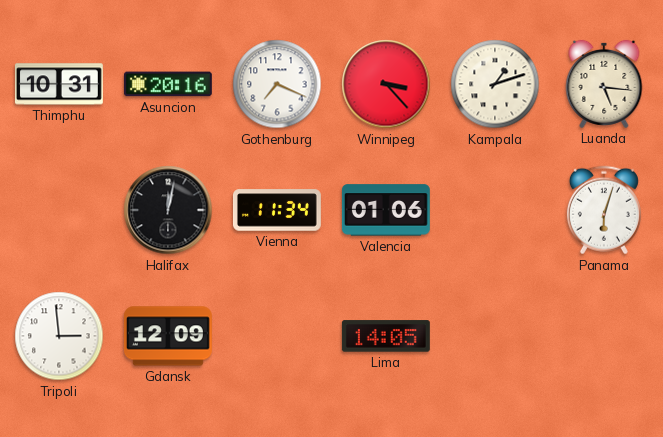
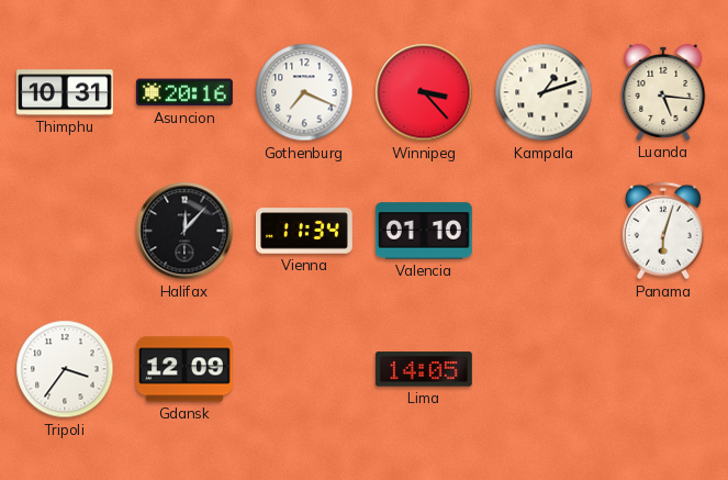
Halifax: 12:02 -> 12:07
Valencia: 01:06 -> 01:10
Tripoli: 2:59 -> 3:36
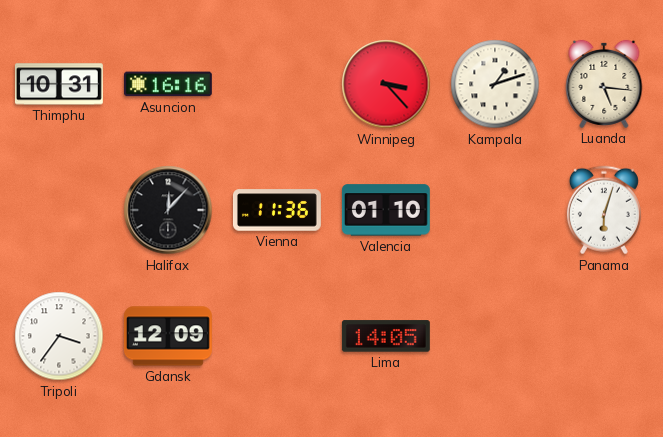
Asuncion: 20:16 -> 16:16
Gothenburg: 7:19 -> none
Vienna: 11:34 -> 11:36
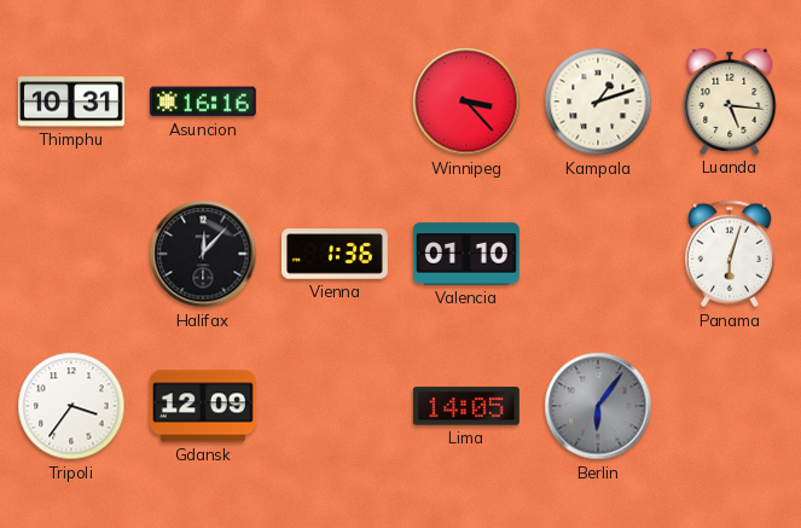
Vienna: 11:36 -> 1:36
Berlin: none -> 6:06
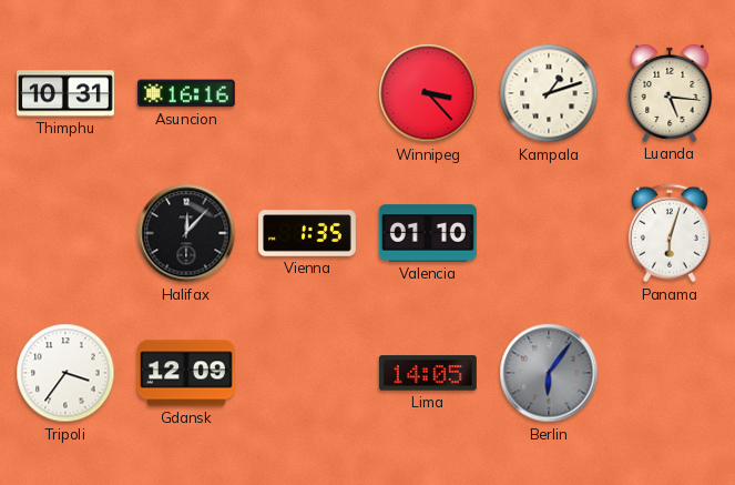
Vienna: 1:36 -> 1:35
